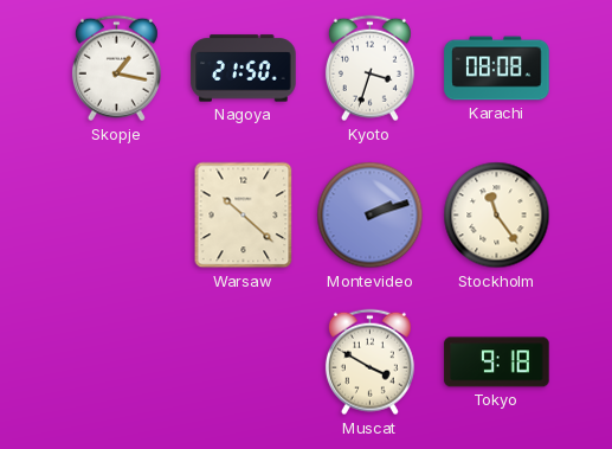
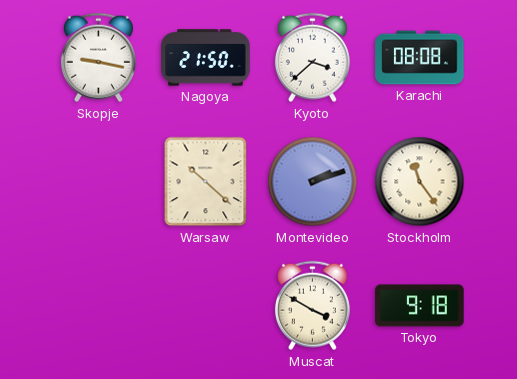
Skopje: 1:17 -> 9:17
Kyoto: 3:33 -> 3:38
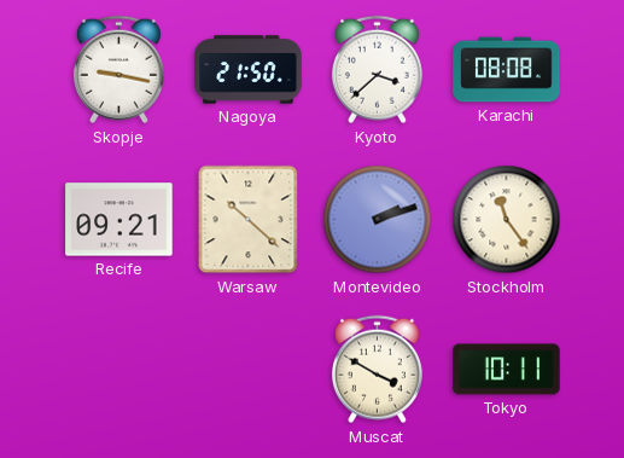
Recife: none -> 09:21
Tokyo: 9:18 -> 10:11
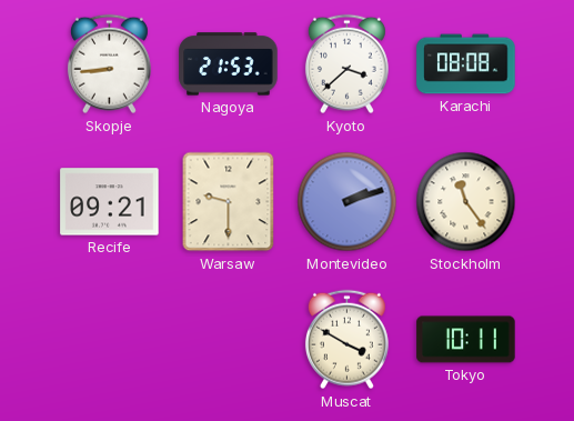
Skopje: 9:17 -> 8:44
Nagoya: 21:50 -> 21:53
Warsaw: 10:22 -> 9:30
